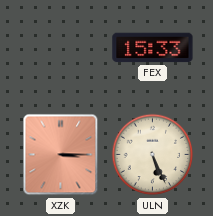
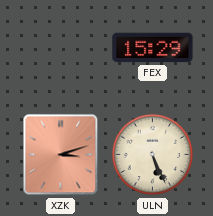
FEX: 15:33 -> 15:29
XZK: 3:15 -> 3:12
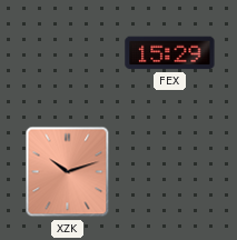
XZK: 3:12 -> 10:12
ULN: 5:26 -> none
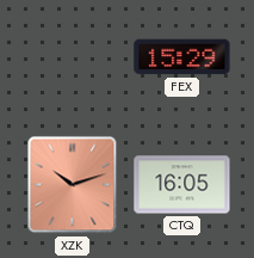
CTQ: none -> 16:05
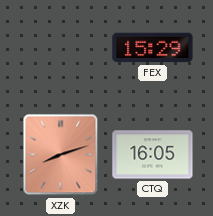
XZK: 10:12 -> 8:12
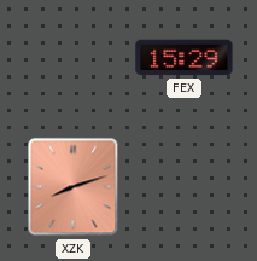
CTQ: 16:05 -> none
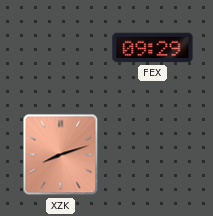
FEX: 15:29 -> 09:29
